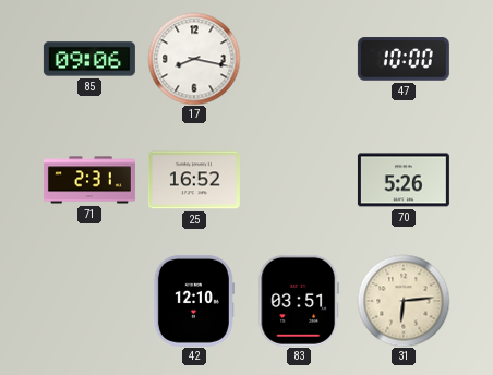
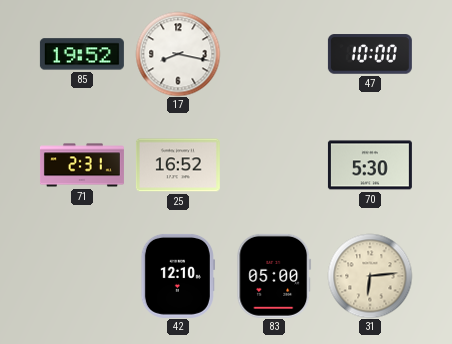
85: 09:06 -> 19:52
70: 5:26 -> 5:30
83: 03:51 -> 05:00
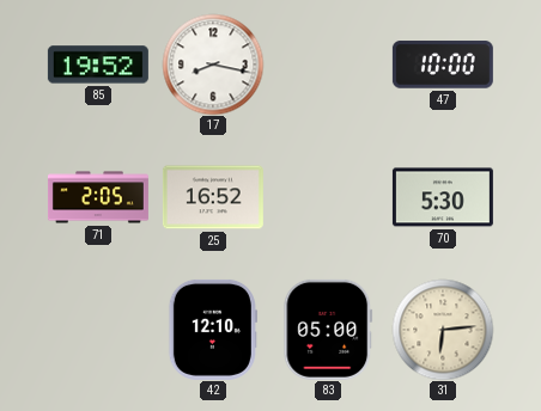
71: 2:31 -> 2:05
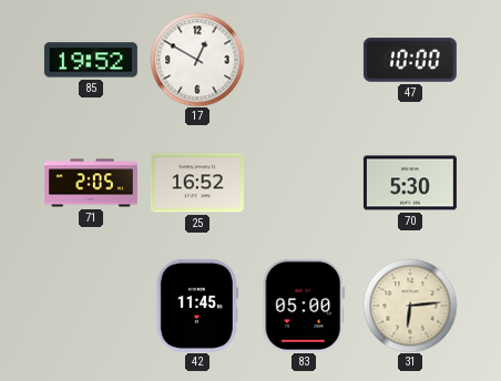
17: 8:17 -> 12:50
42: 12:10 -> 11:45
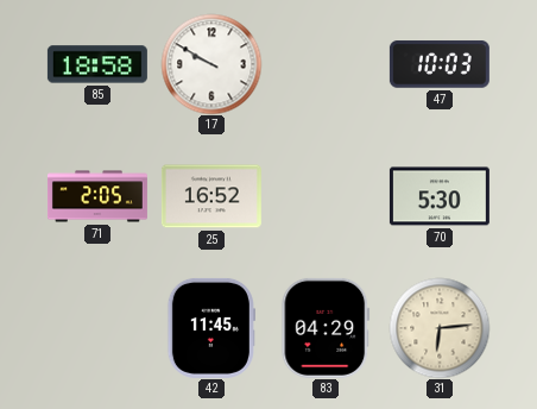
85: 19:52 -> 18:58
17: 12:50 -> 9:50
47: 10:00 -> 10:03
83: 05:00 -> 04:29
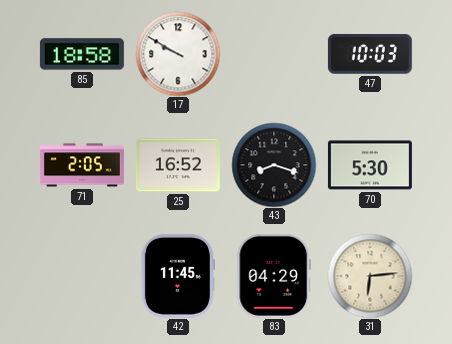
43: none -> 8:18
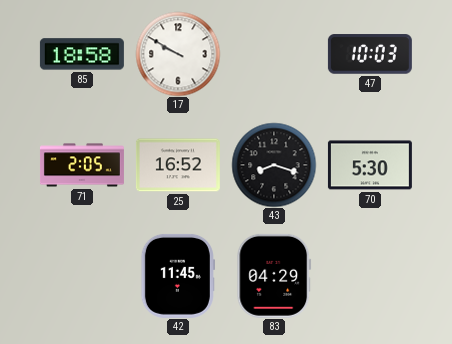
31: 6:14 -> none
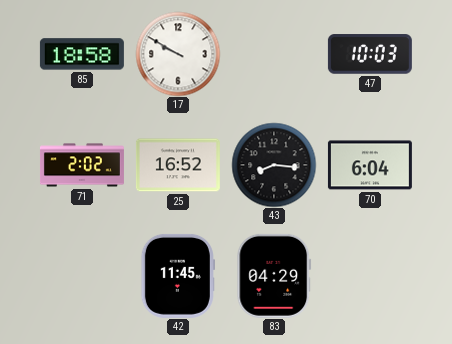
71: 2:05 -> 2:02
43: 8:18 -> 8:16
70: 5:30 -> 6:04
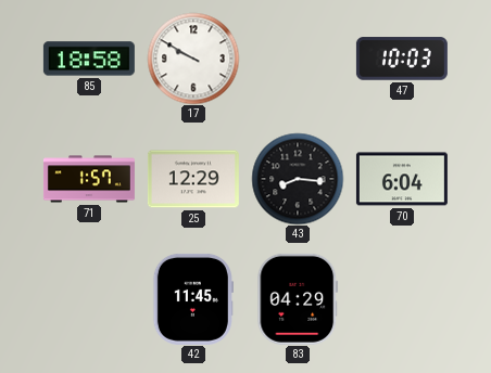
71: 2:02 -> 1:57
25: 16:52 -> 12:29
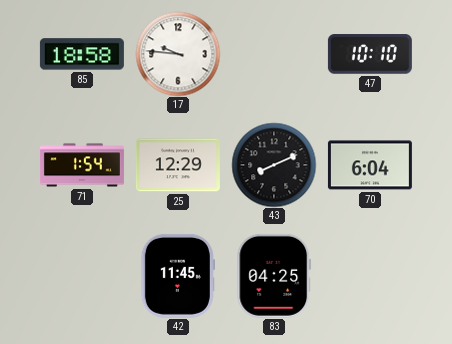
17: 9:50 -> 9:46
47: 10:03 -> 10:10
71: 1:57 -> 1:54
43: 8:16 -> 8:11
83: 04:29 -> 04:25
